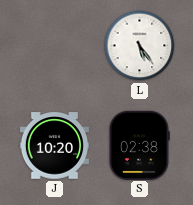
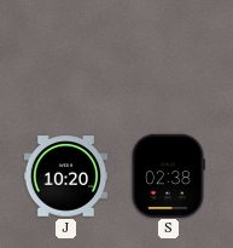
L: 5:24 -> none
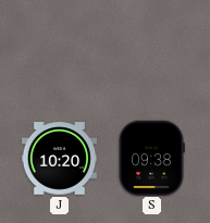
S: 02:38 -> 09:38
